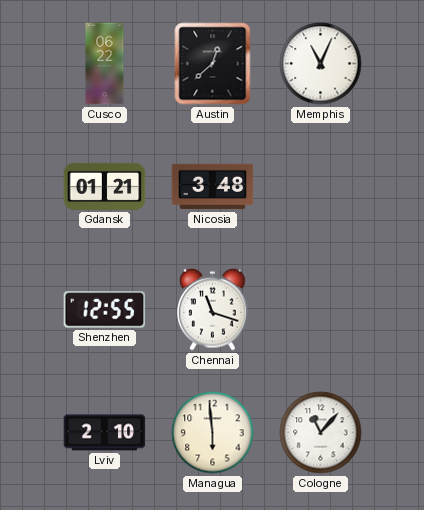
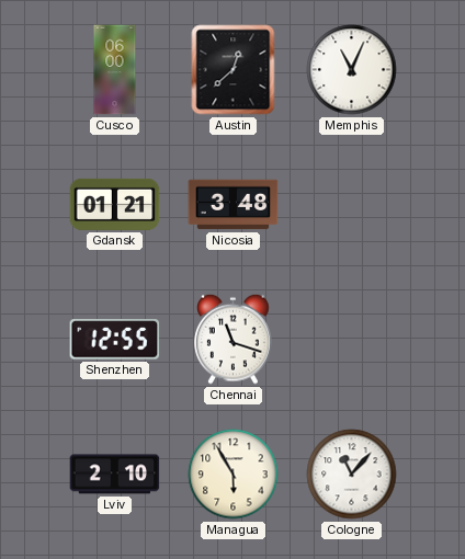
Cusco: 06:22 -> 06:00
Managua: 5:59 -> 5:55
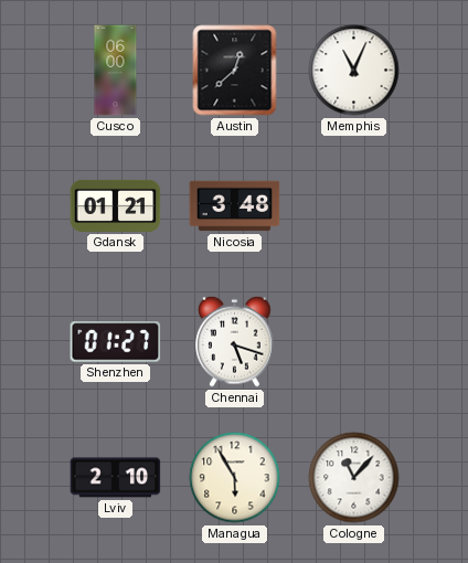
Shenzhen: 12:55 -> 01:27
Chennai: 11:18 -> 5:18
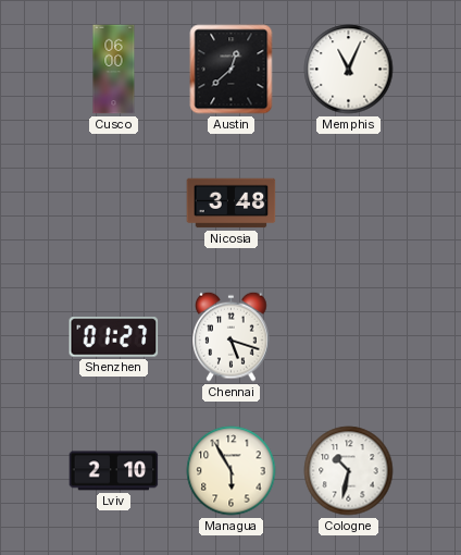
Gdansk: 01:21 -> none
Cologne: 11:07 -> 10:32
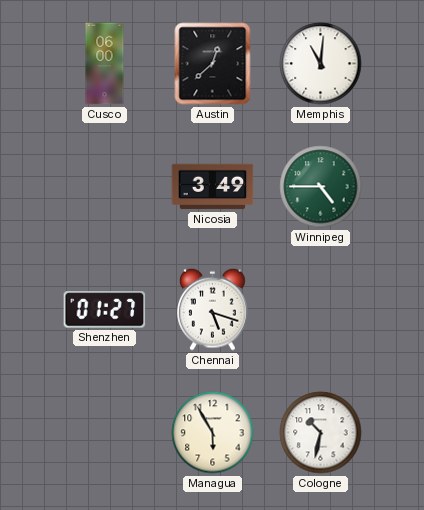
Memphis: 11:04 -> 11:01
Nicosia: 3:48 -> 3:49
Winnipeg: none -> 4:45
Lviv: 2:10 -> none
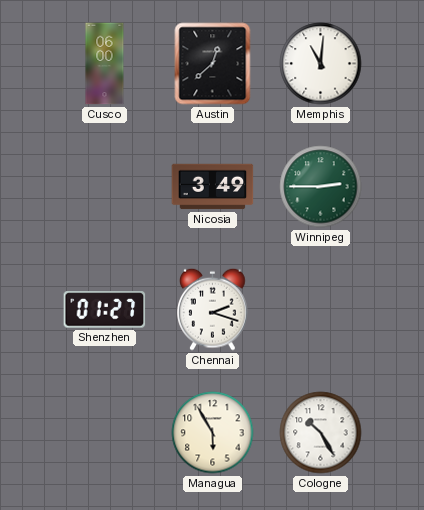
Winnipeg: 4:45 -> 2:45
Chennai: 5:18 -> 2:18
Cologne: 10:32 -> 10:25
